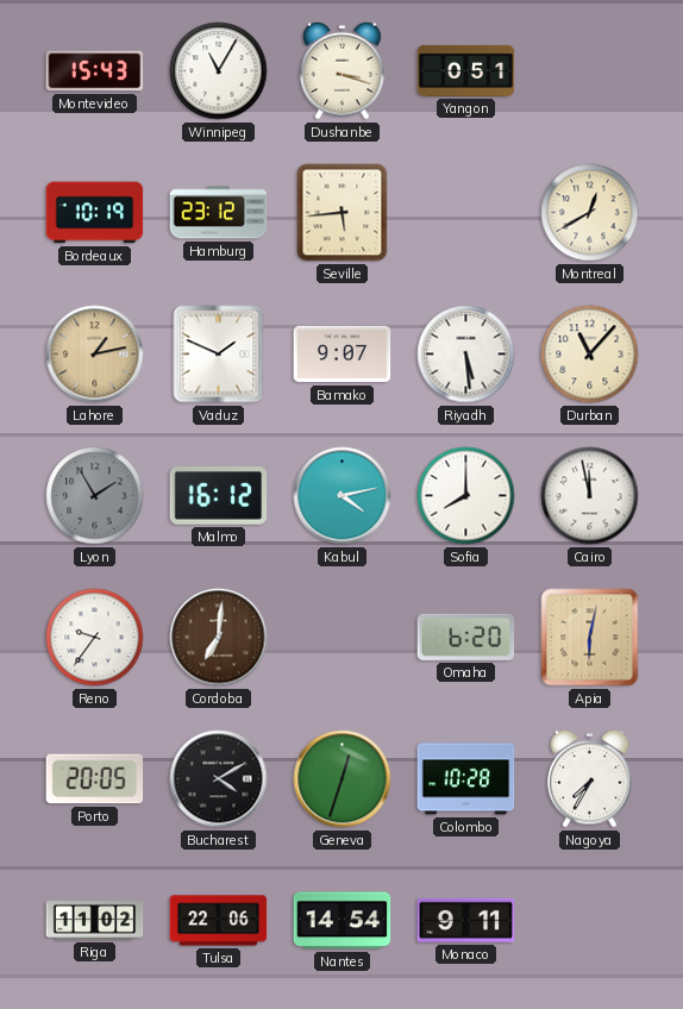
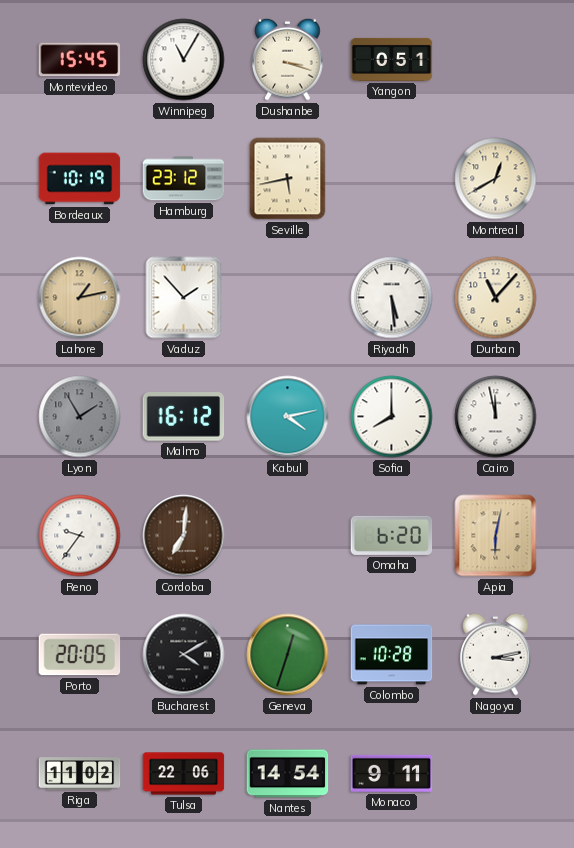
Montevideo: 15:43 -> 15:45
Seville: 5:44 -> 5:43
Vaduz: 1:49 -> 1:53
Bamako: 9:07 -> none
Nagoya: 7:35 -> 3:13
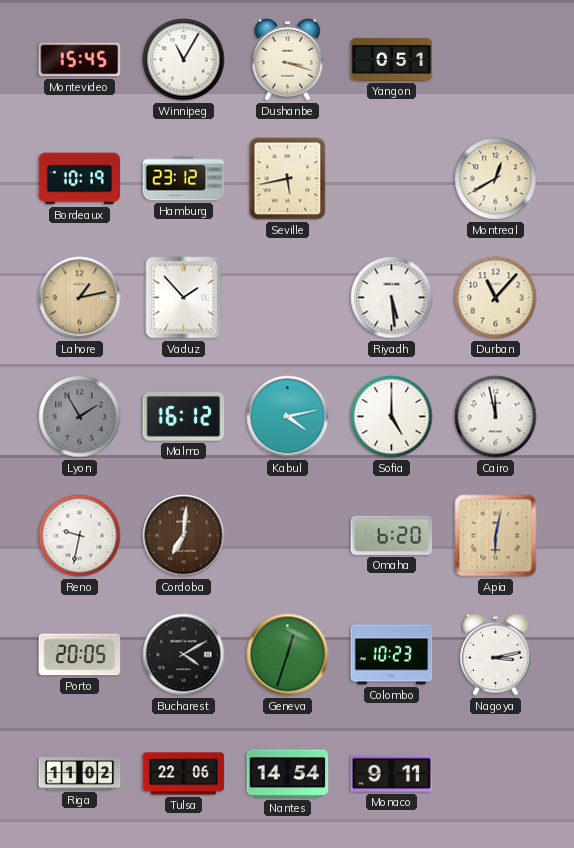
Sofia: 8:00 -> 5:00
Reno: 9:36 -> 9:32
Colombo: 10:28 -> 10:23
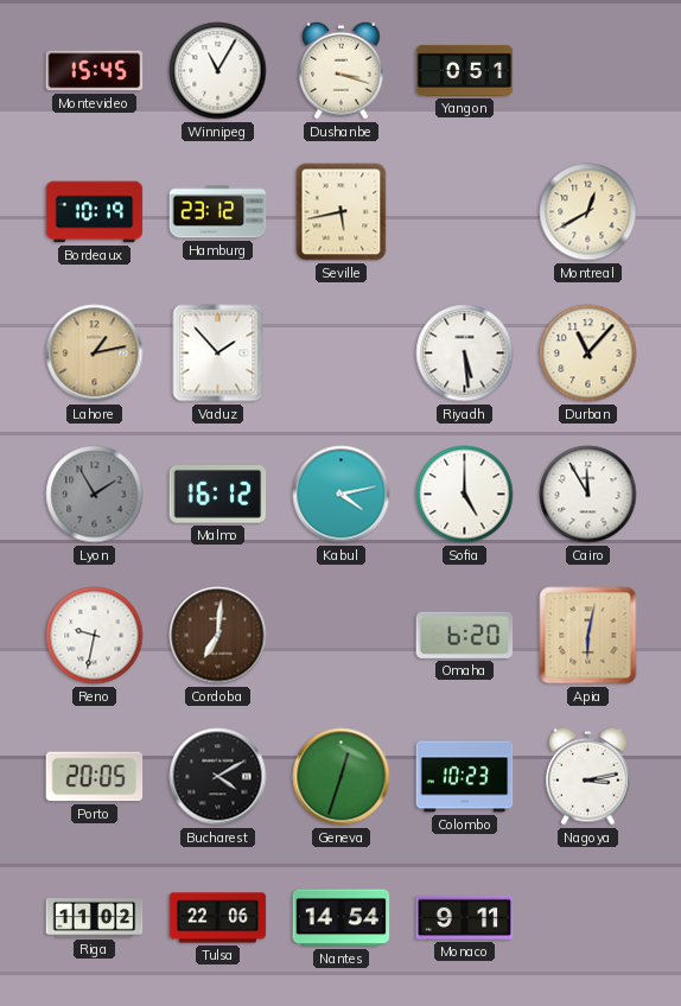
Cairo: 11:58 -> 11:55
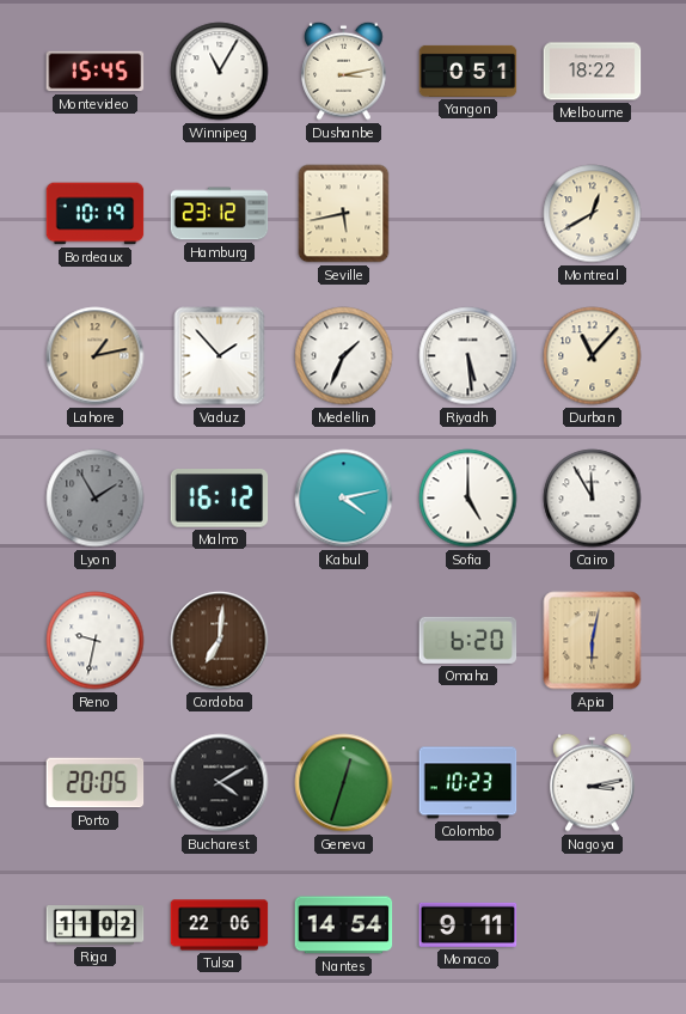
Dushanbe: 3:18 -> 3:13
Melbourne: none -> 18:22
Medellin: none -> 1:34
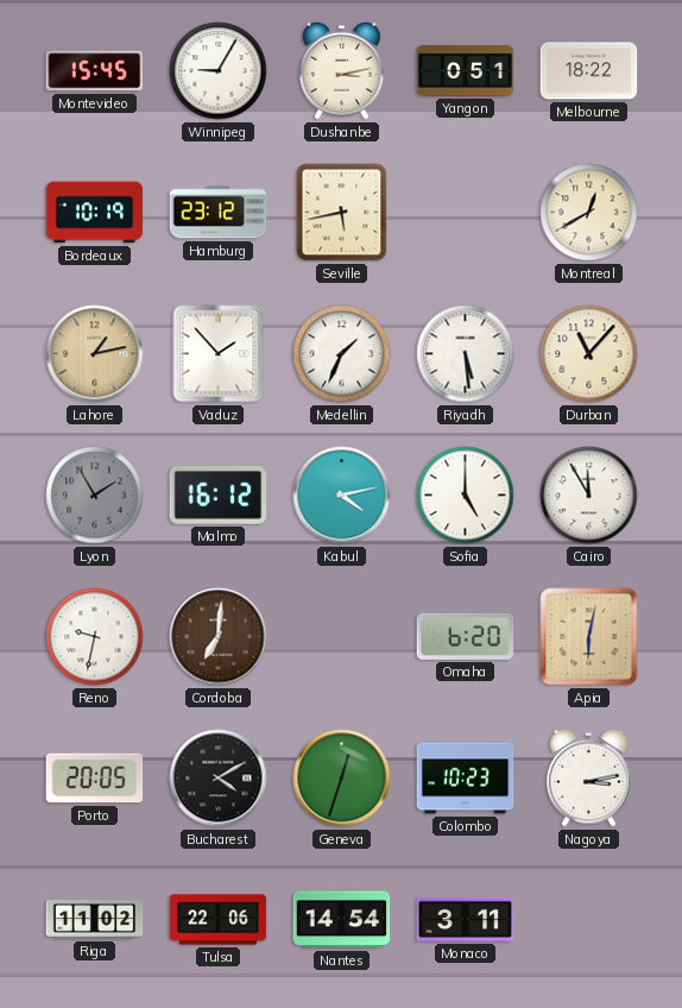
Winnipeg: 11:05 -> 9:05
Monaco: 9:11 -> 3:11
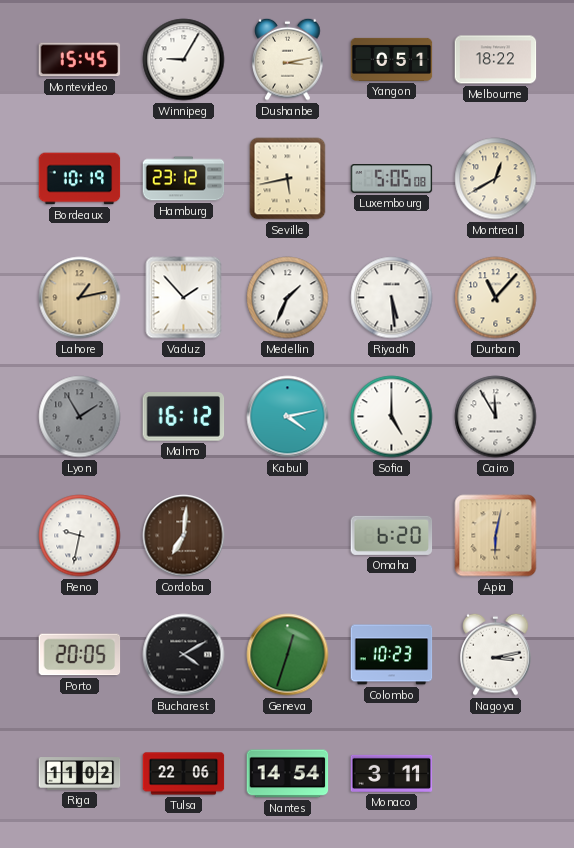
Luxembourg: none -> 5:05
